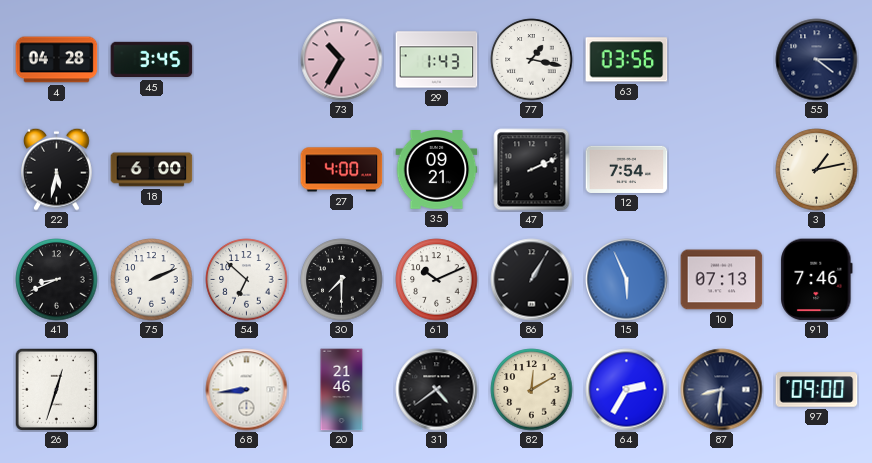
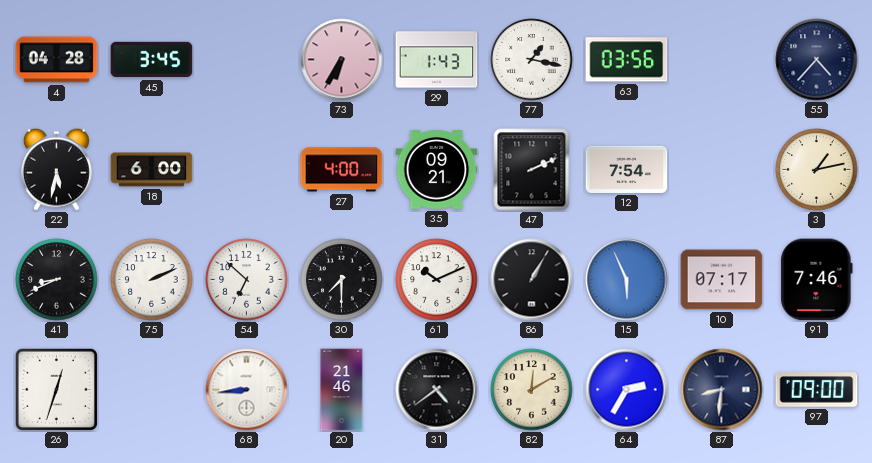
73: 10:35 -> 6:35
55: 4:15 -> 4:37
10: 07:13 -> 07:17
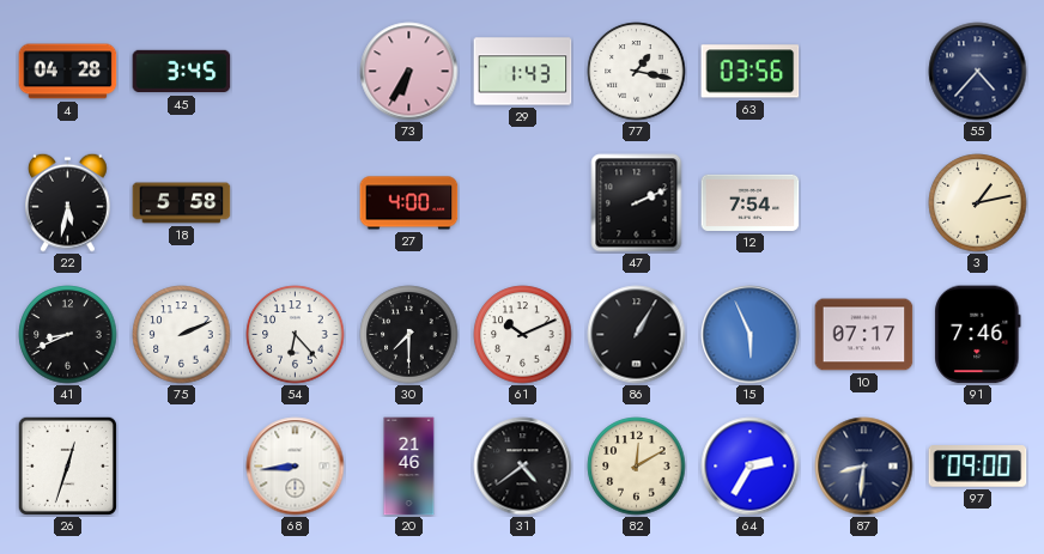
18: 6:00 -> 5:58
35: 09:21 -> none
54: 6:52 -> 6:23
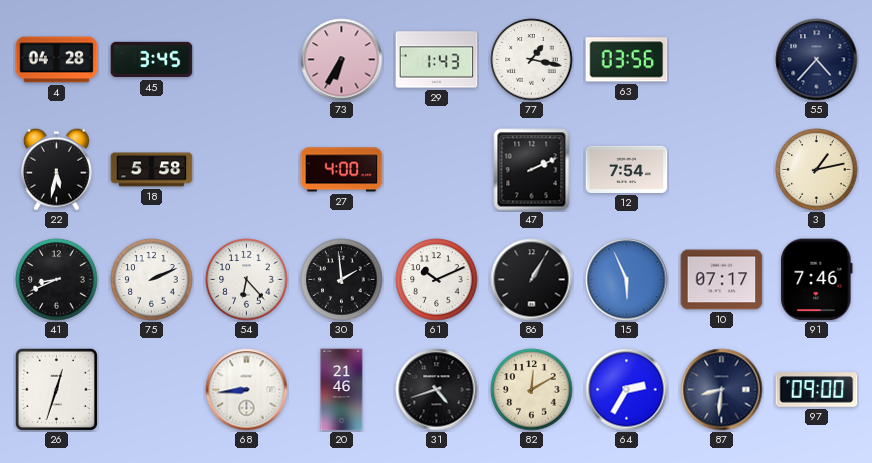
30: 7:30 -> 1:59
31: 4:39 -> 4:42
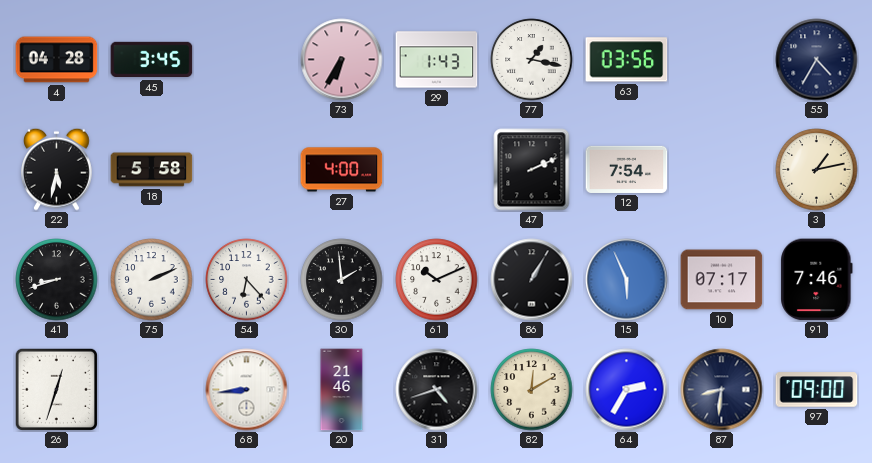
55: 4:37 -> 4:35
41: 8:41 -> 8:42
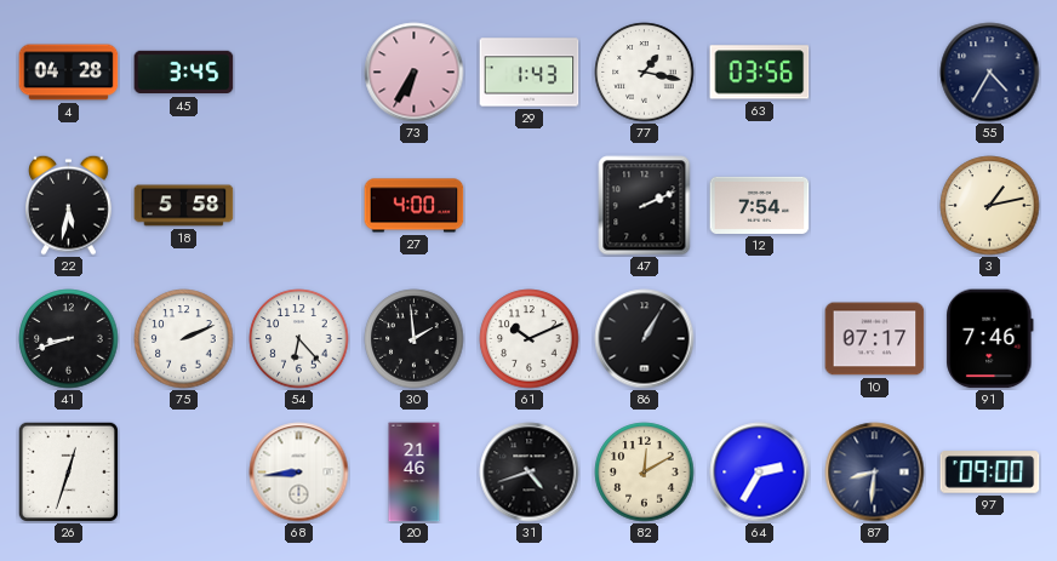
15: 5:56 -> none
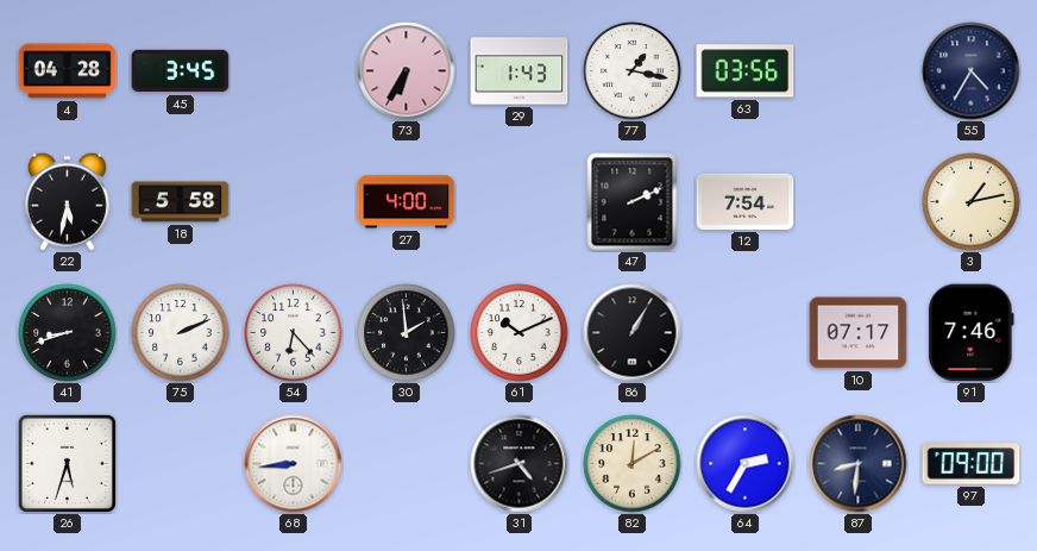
26: 12:33 -> 5:33
20: 21:46 -> none
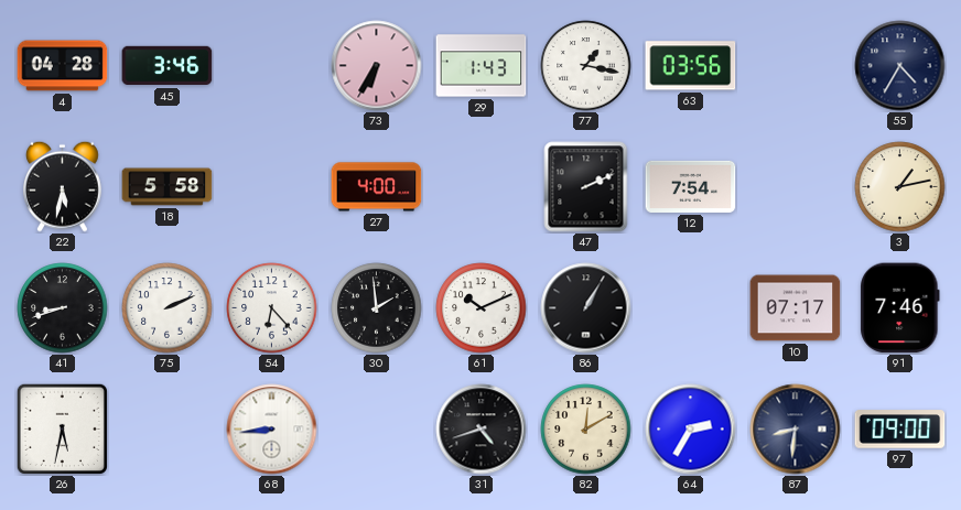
45: 3:45 -> 3:46
26: 5:33 -> 5:32
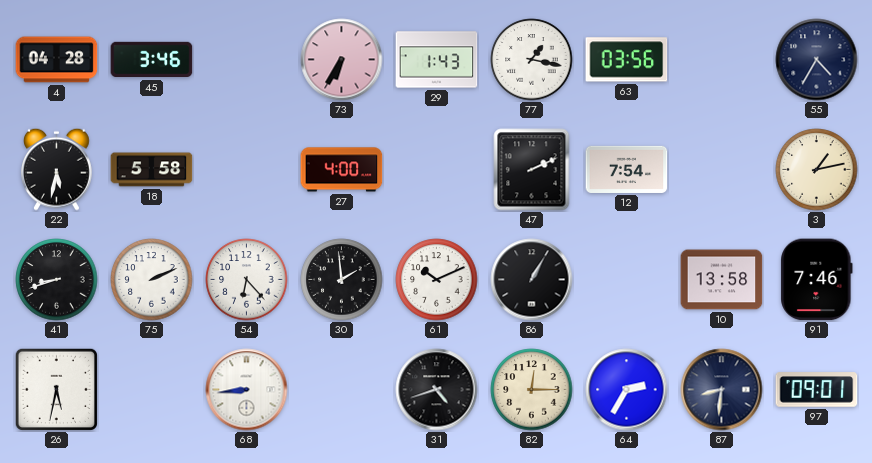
10: 07:17 -> 13:58
82: 12:10 -> 12:15
97: 09:00 -> 09:01
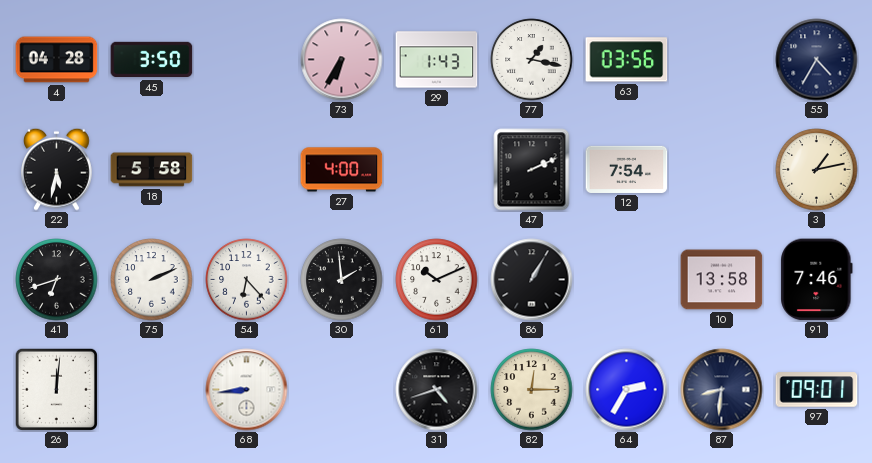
45: 3:46 -> 3:50
41: 8:42 -> 6:42
26: 5:32 -> 12:01
